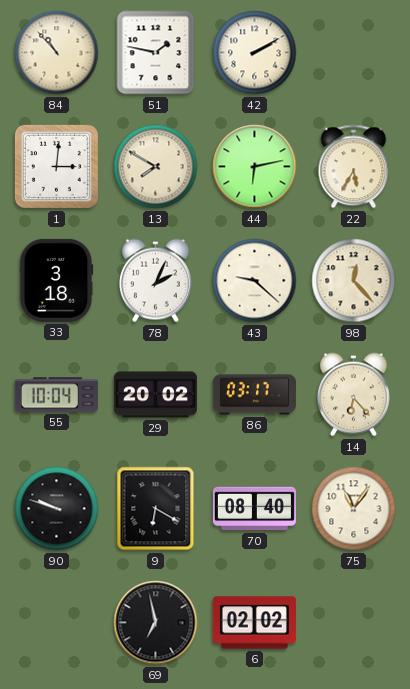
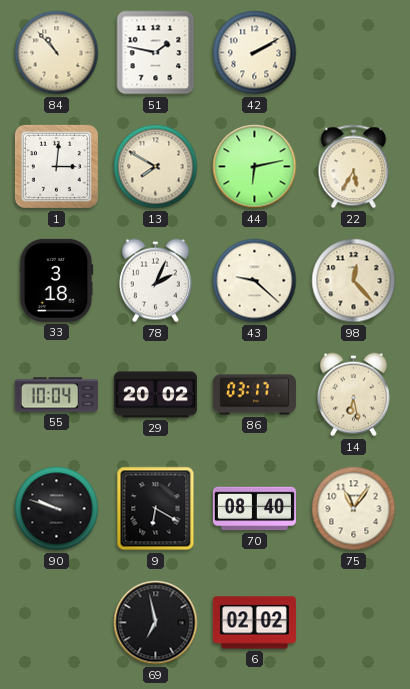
14: 6:23 -> 6:28
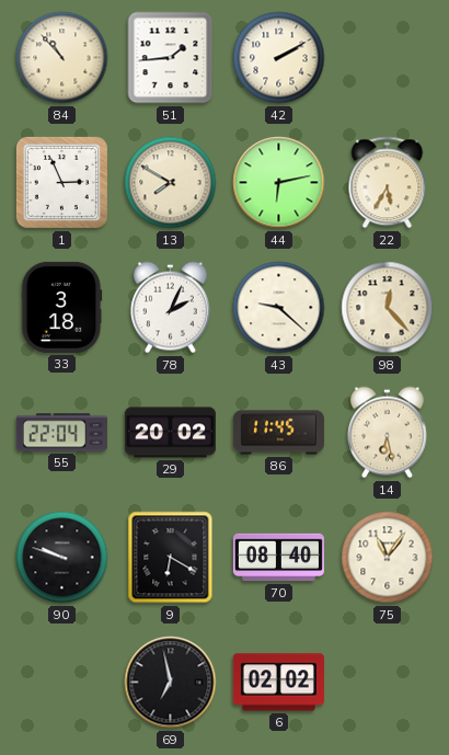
51: 1:47 -> 1:44
1: 3:01 -> 2:56
55: 10:04 -> 22:04
86: 03:17 -> 11:45
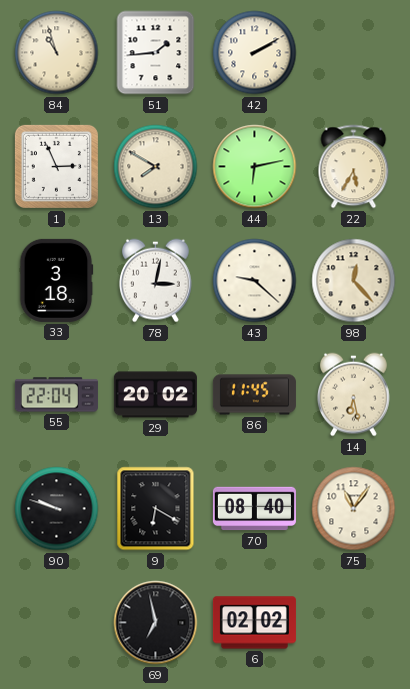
84: 10:53 -> 10:57
78: 2:04 -> 3:02
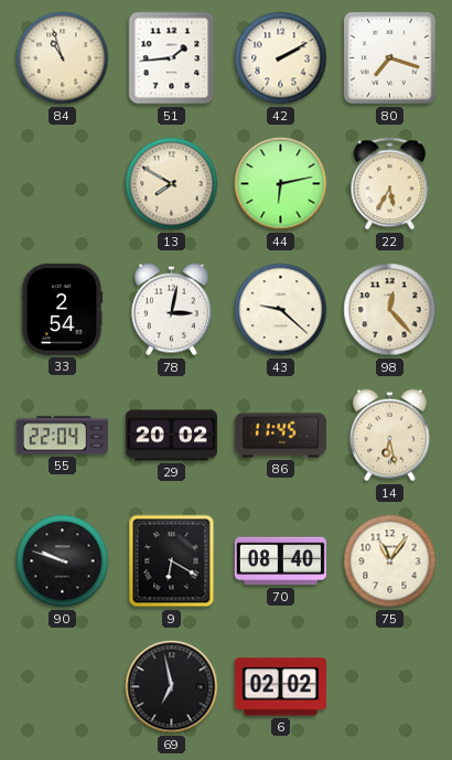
80: none -> 7:18
1: 2:56 -> none
33: 3:18 -> 2:54
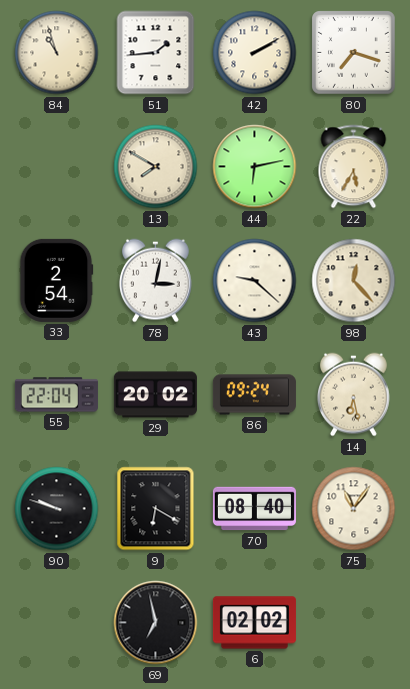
86: 11:45 -> 09:24
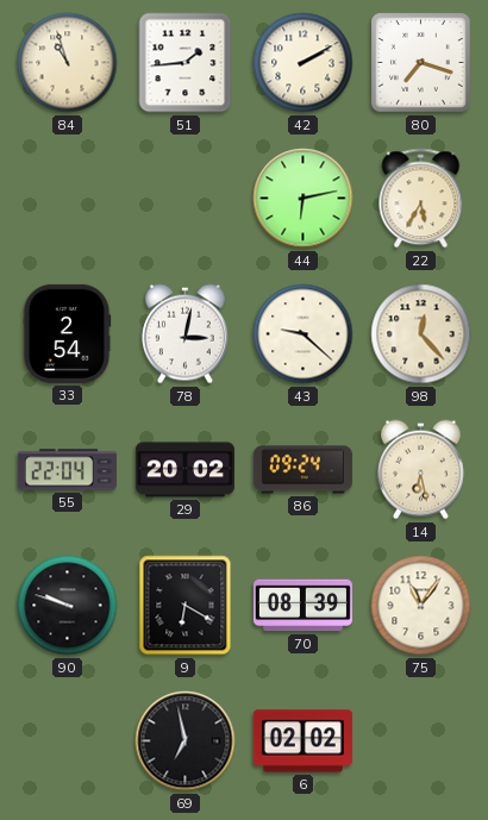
13: 7:50 -> none
70: 08:40 -> 08:39
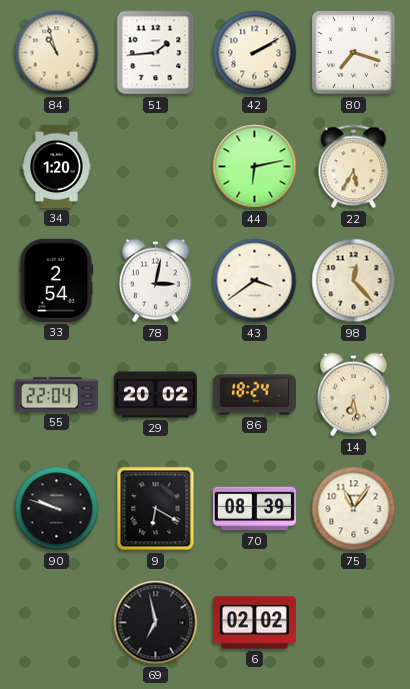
34: none -> 1:20
43: 9:22 -> 3:39
86: 09:24 -> 18:24
